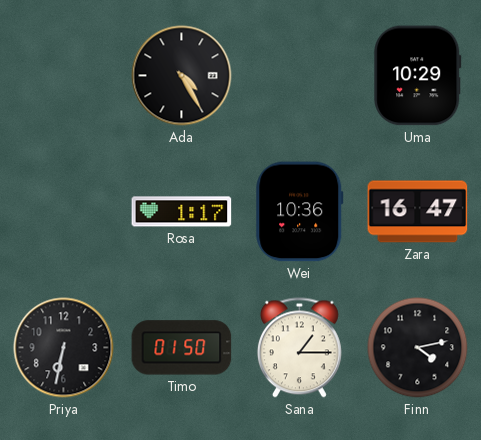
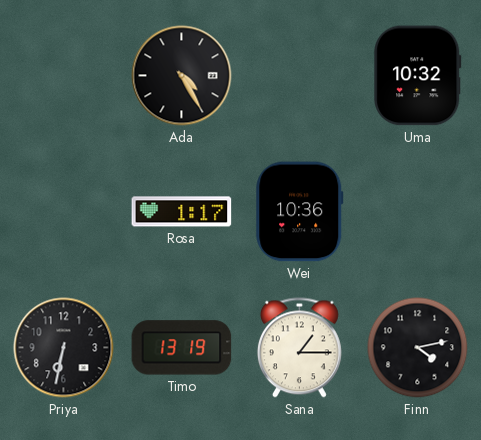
Uma: 10:29 -> 10:32
Zara: 16:47 -> none
Timo: 01:50 -> 13:19
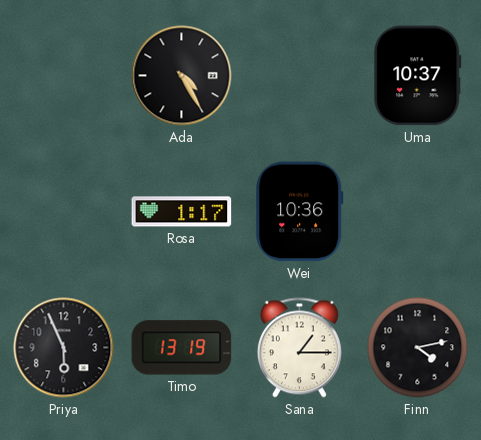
Uma: 10:32 -> 10:37
Priya: 6:32 -> 5:56
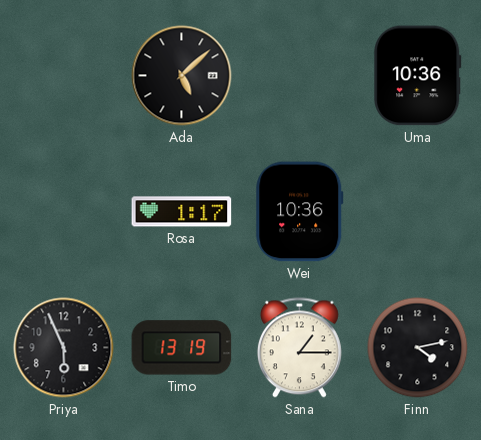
Ada: 4:25 -> 5:08
Uma: 10:37 -> 10:36
